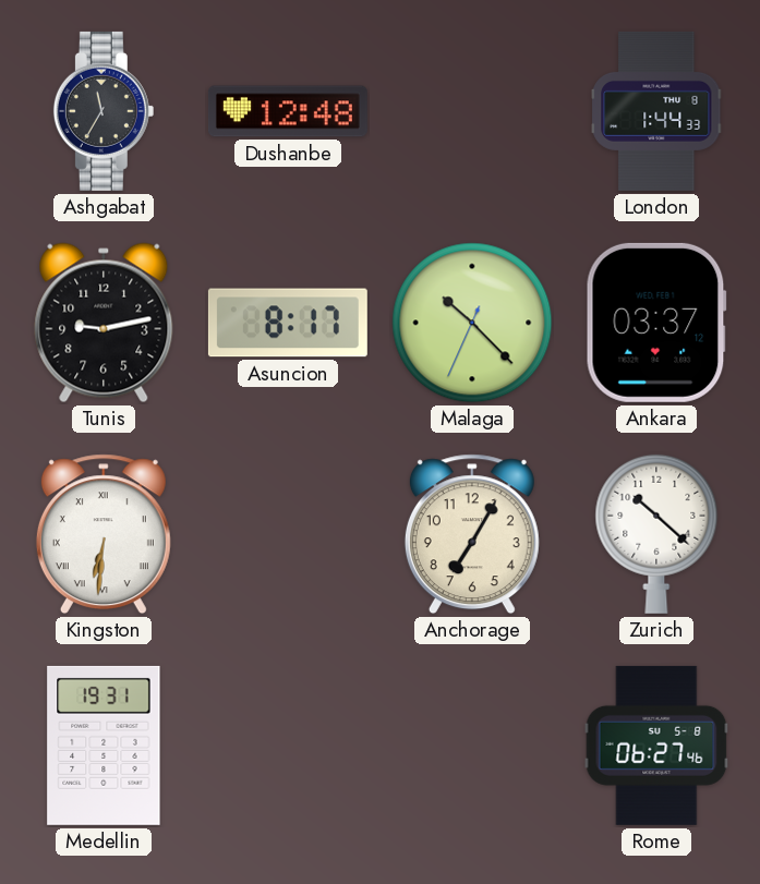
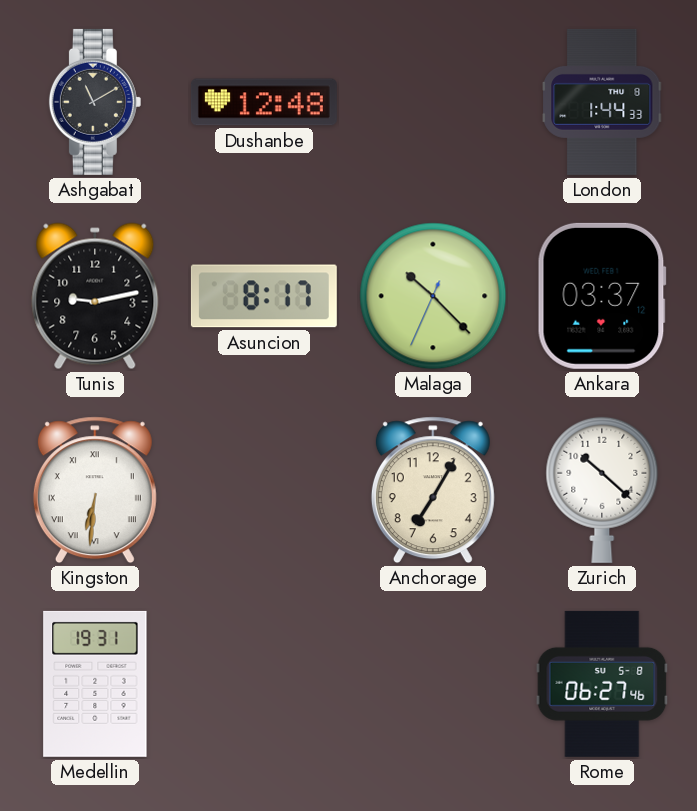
Ashgabat: 11:35 -> 11:10
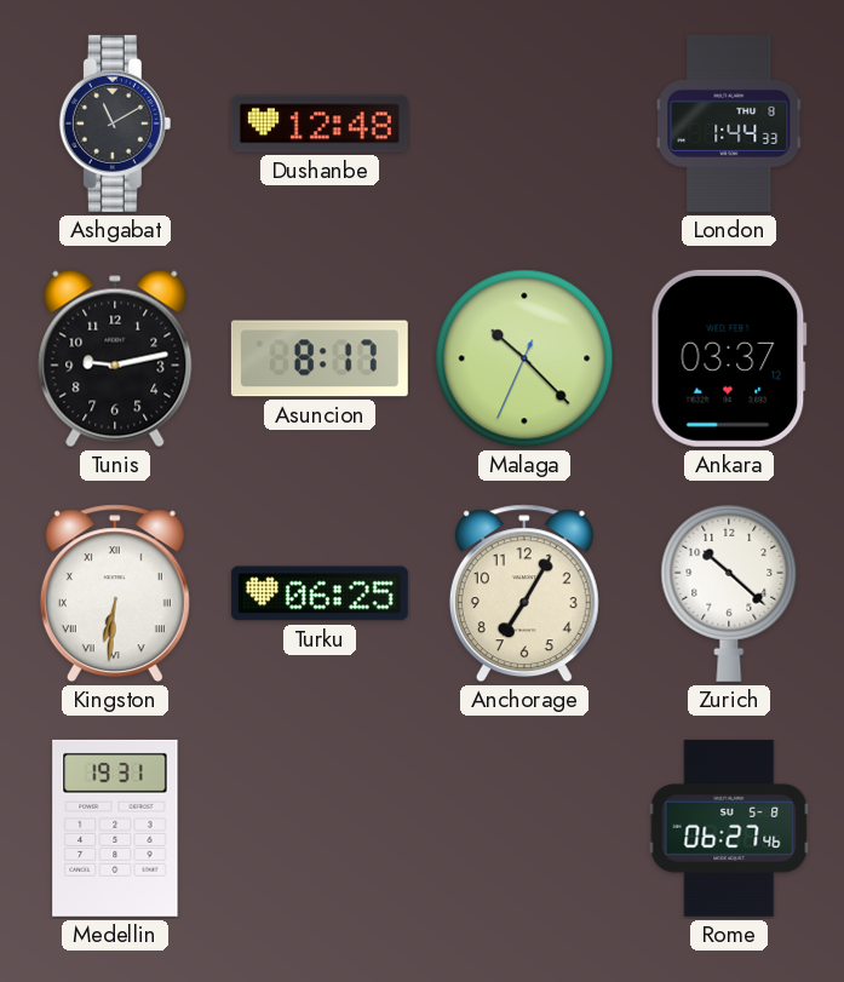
Turku: none -> 06:25
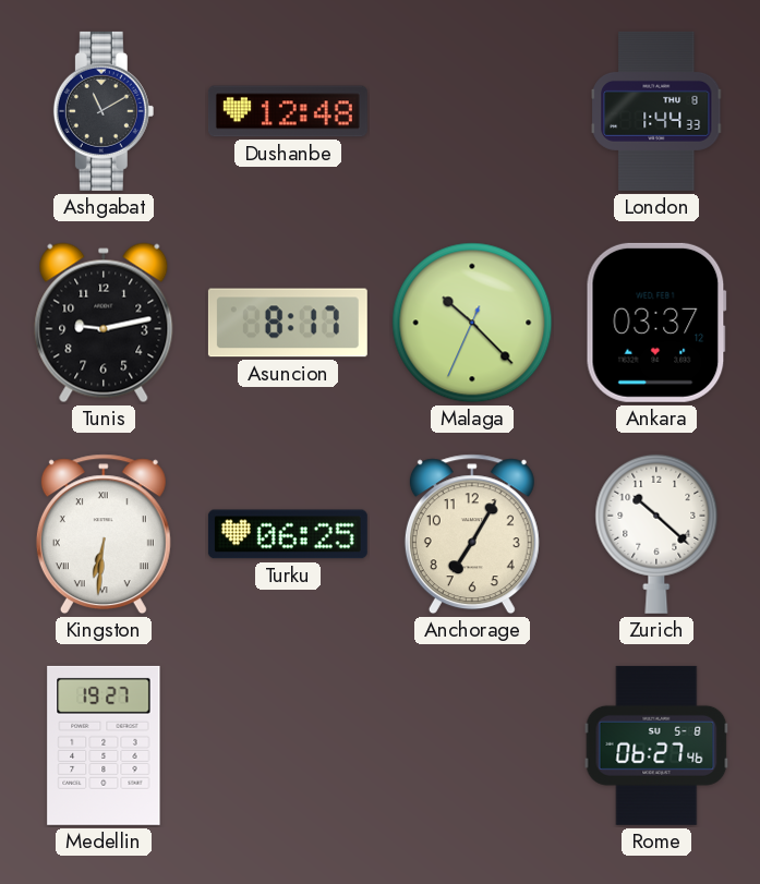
Medellin: 19:31 -> 19:27
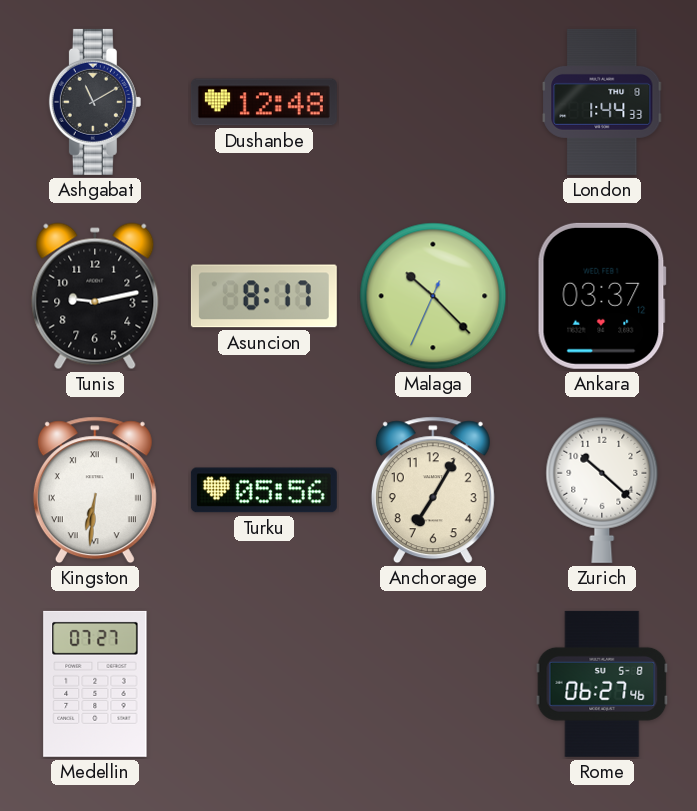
Turku: 06:25 -> 05:56
Medellin: 19:27 -> 07:27
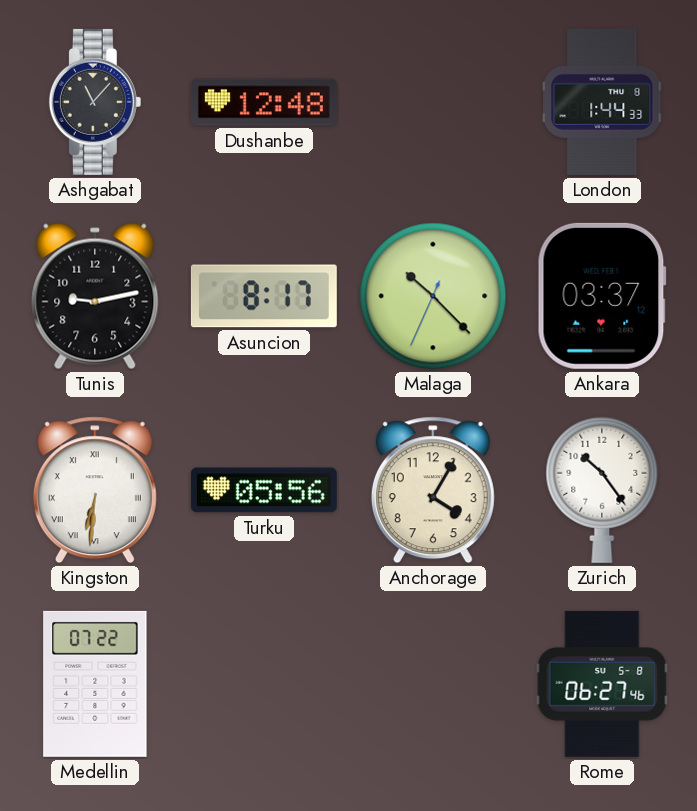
Ashgabat: 11:10 -> 11:07
Anchorage: 7:05 -> 4:05
Zurich: 10:22 -> 10:24
Medellin: 07:27 -> 07:22
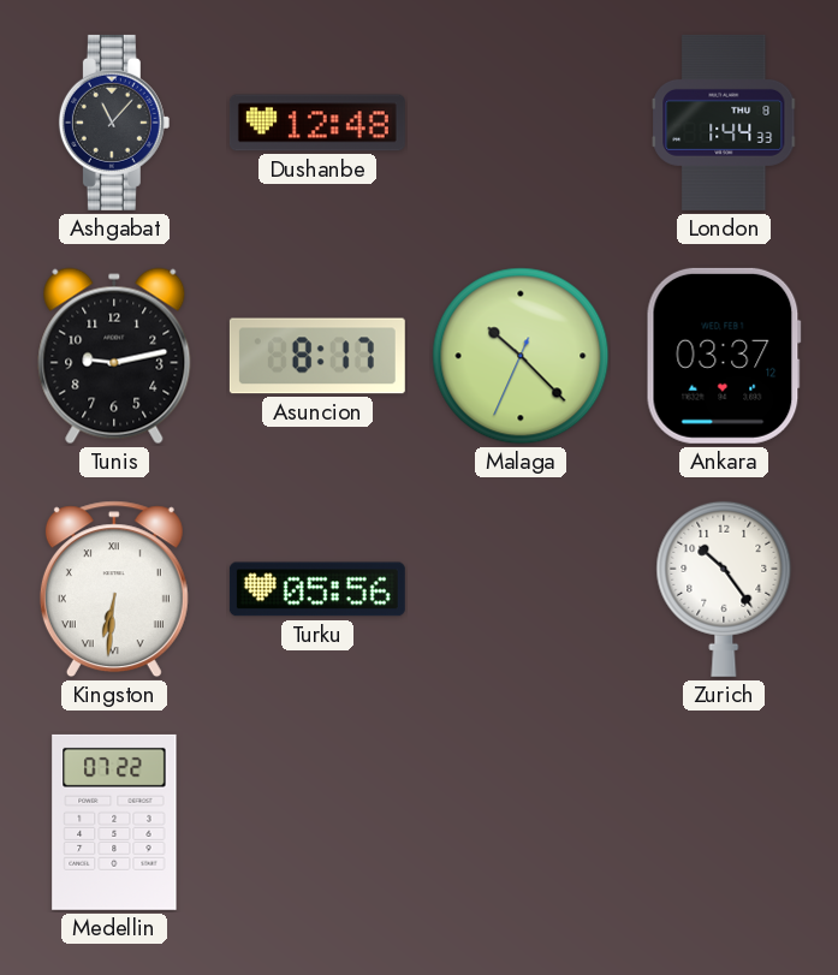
Anchorage: 4:05 -> none
Rome: 06:27 -> none
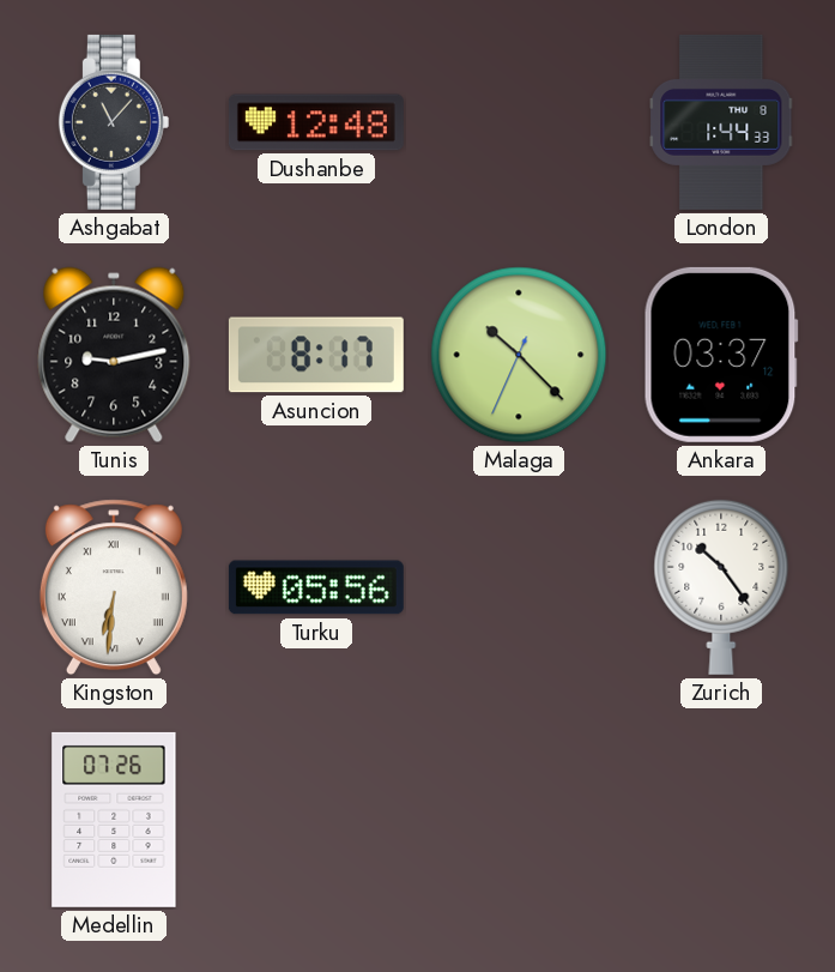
Medellin: 07:22 -> 07:26
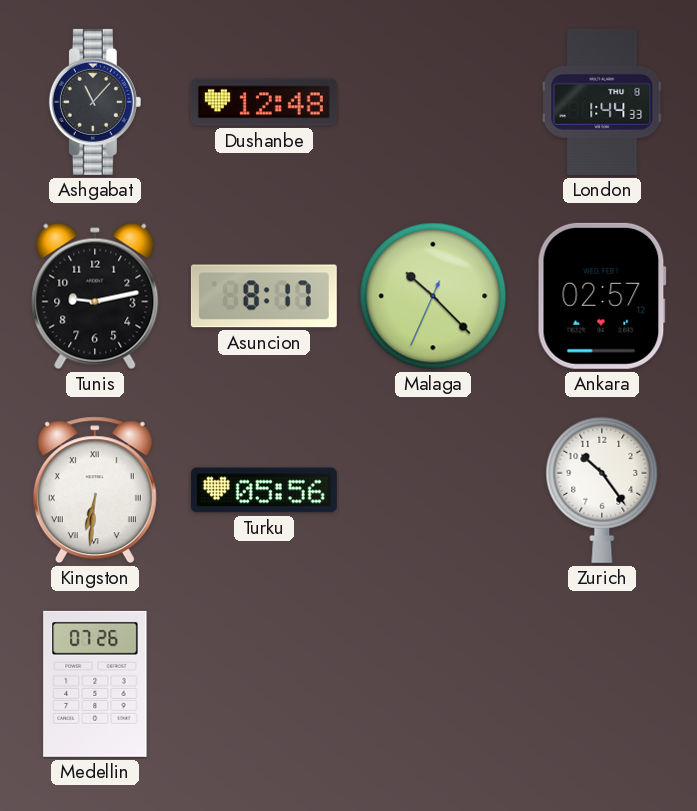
Ankara: 03:37 -> 02:57
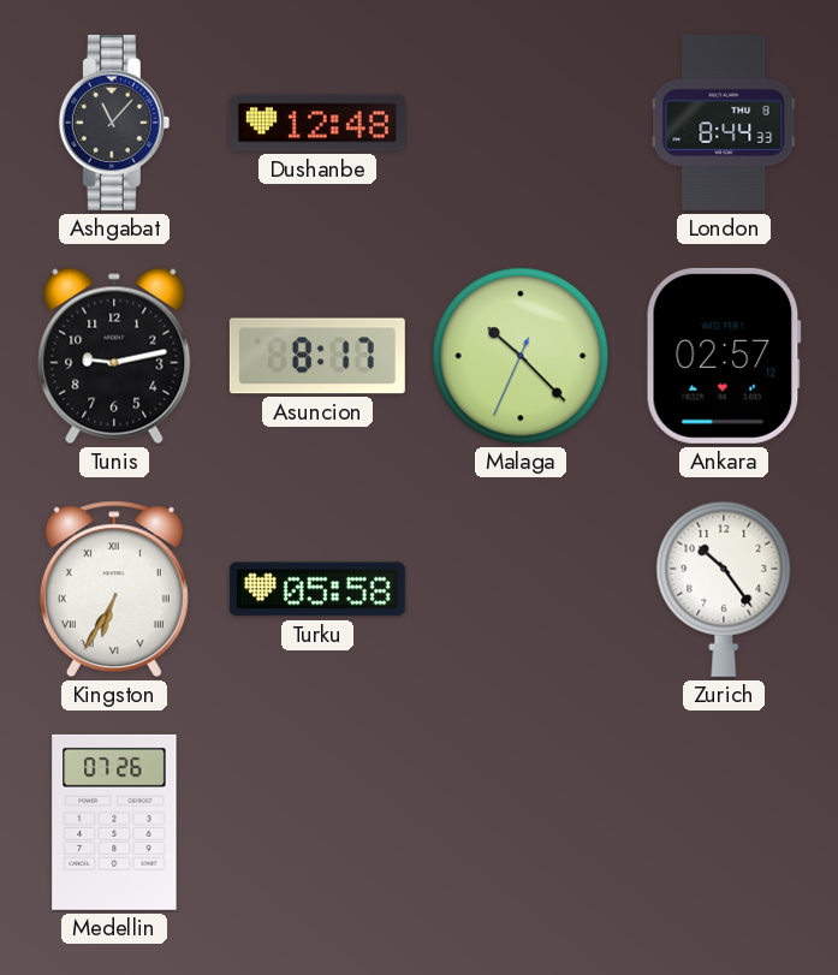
London: 1:44 -> 8:44
Kingston: 6:31 -> 6:35
Turku: 05:56 -> 05:58
